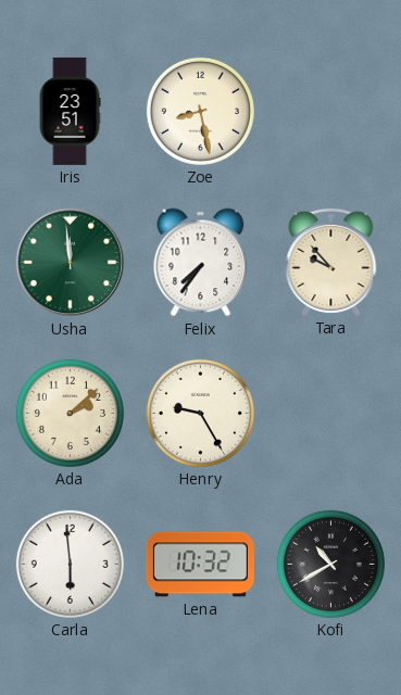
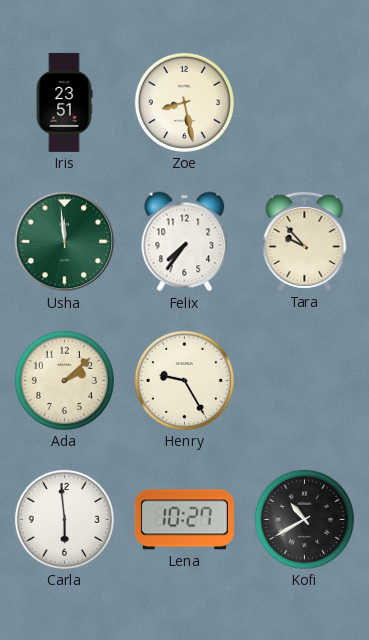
Lena: 10:32 -> 10:27
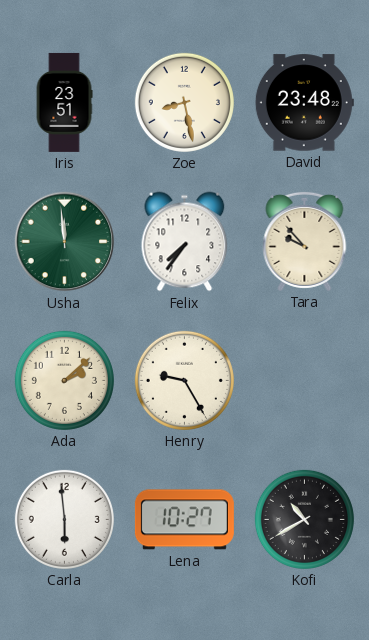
David: none -> 23:48
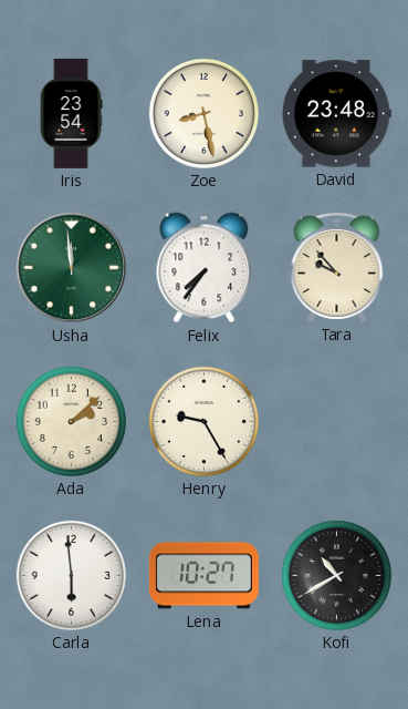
Iris: 23:51 -> 23:54
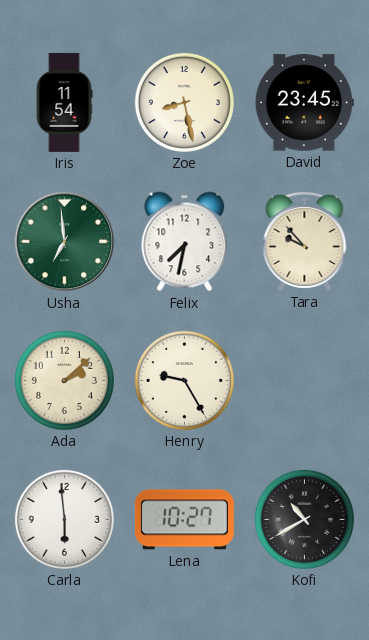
Iris: 23:54 -> 11:54
David: 23:48 -> 23:45
Usha: 11:59 -> 6:59
Felix: 7:36 -> 7:32
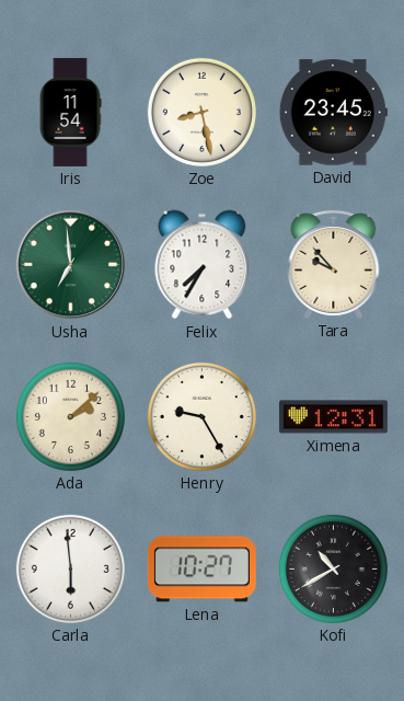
Felix: 7:32 -> 7:35
Ximena: none -> 12:31
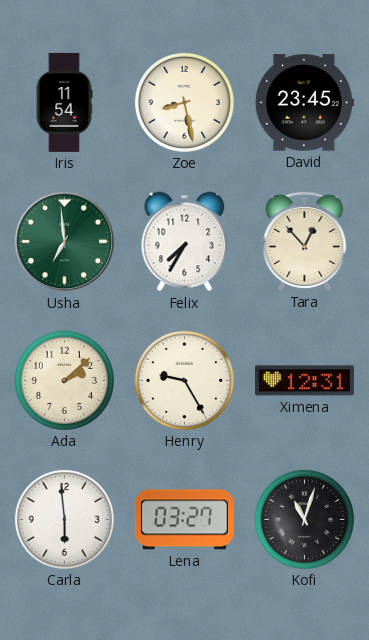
Tara: 9:53 -> 12:53
Lena: 10:27 -> 03:27
Kofi: 10:40 -> 11:03
